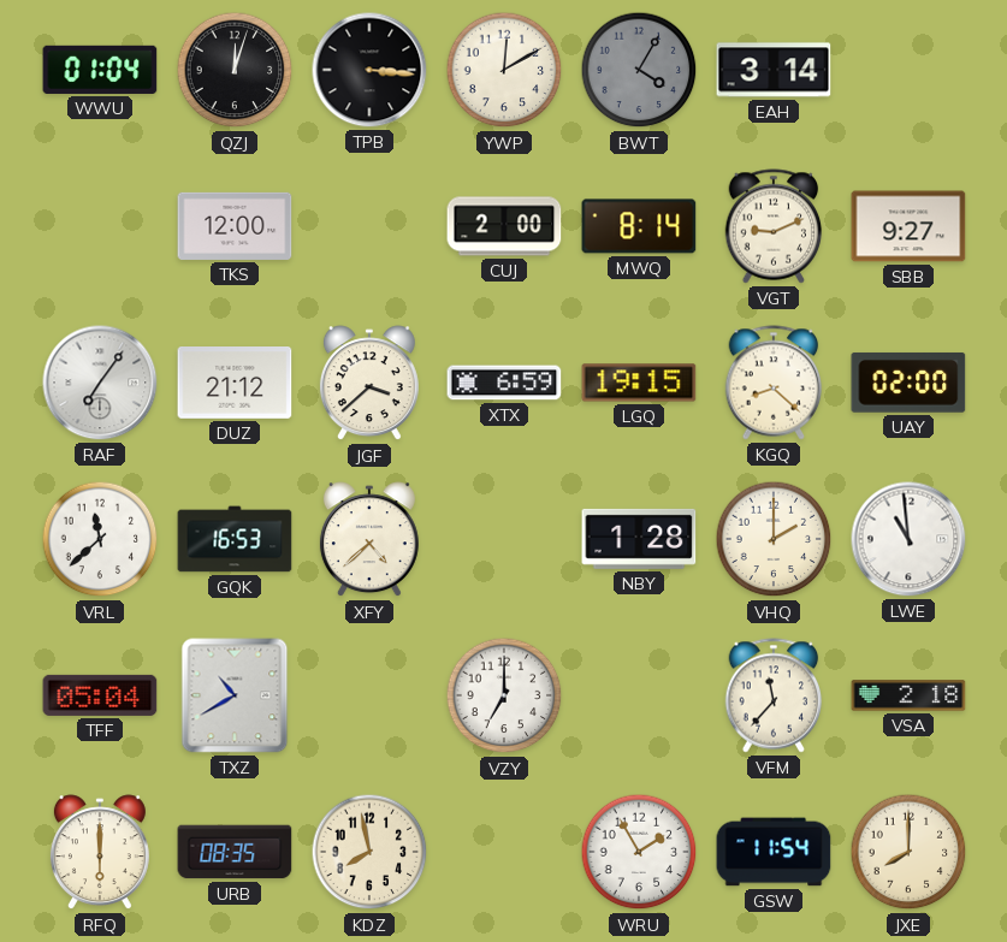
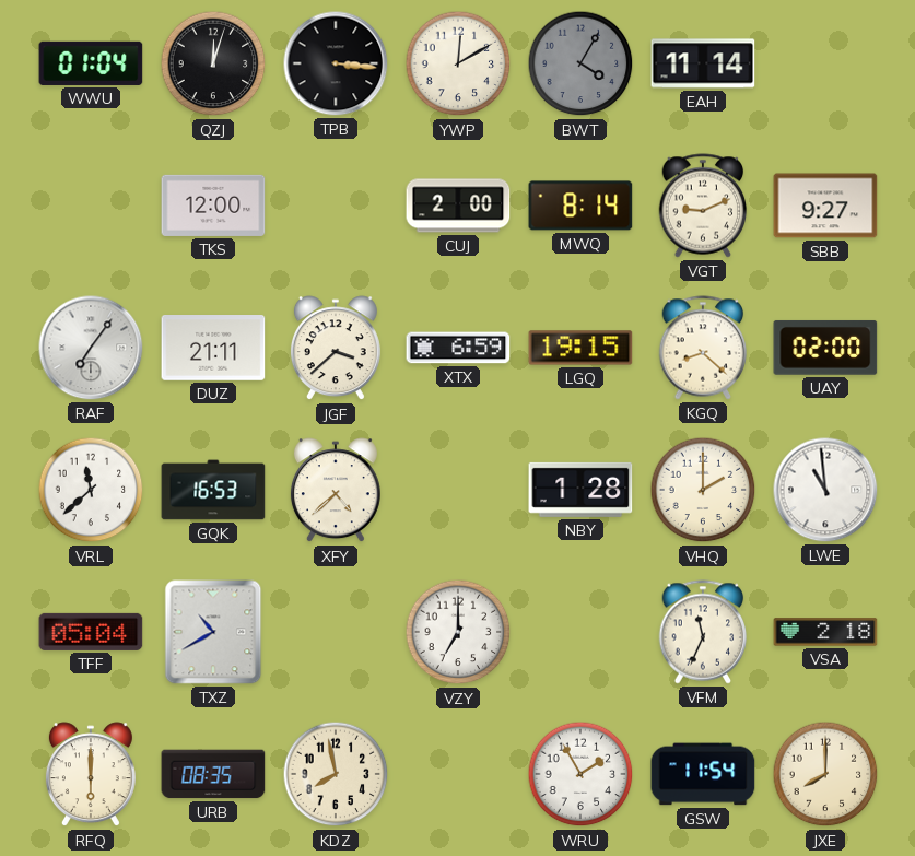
EAH: 3:14 -> 11:14
DUZ: 21:12 -> 21:11
VFM: 11:37 -> 11:34
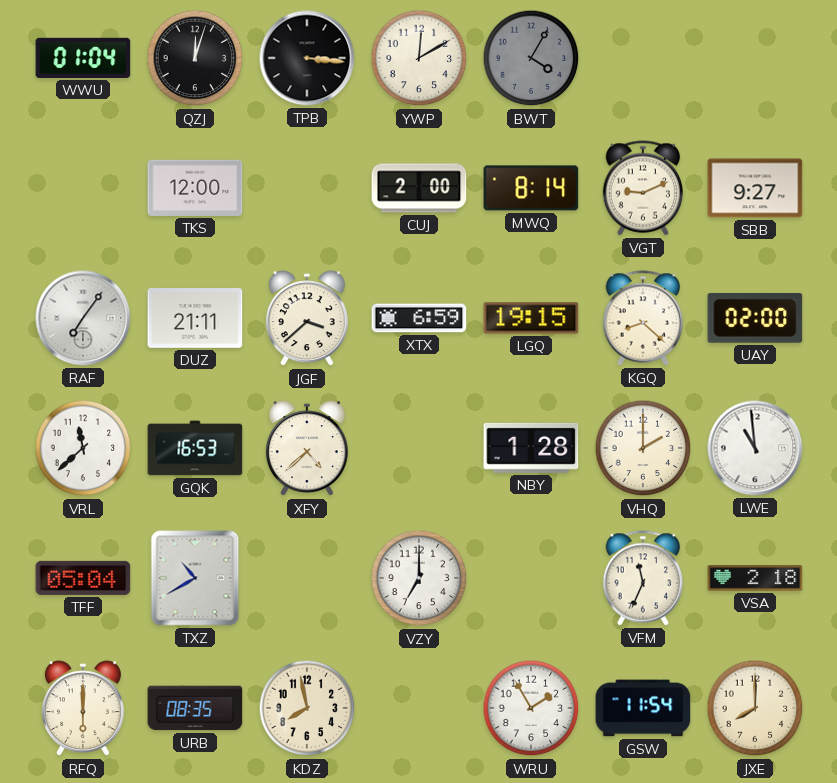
EAH: 11:14 -> none
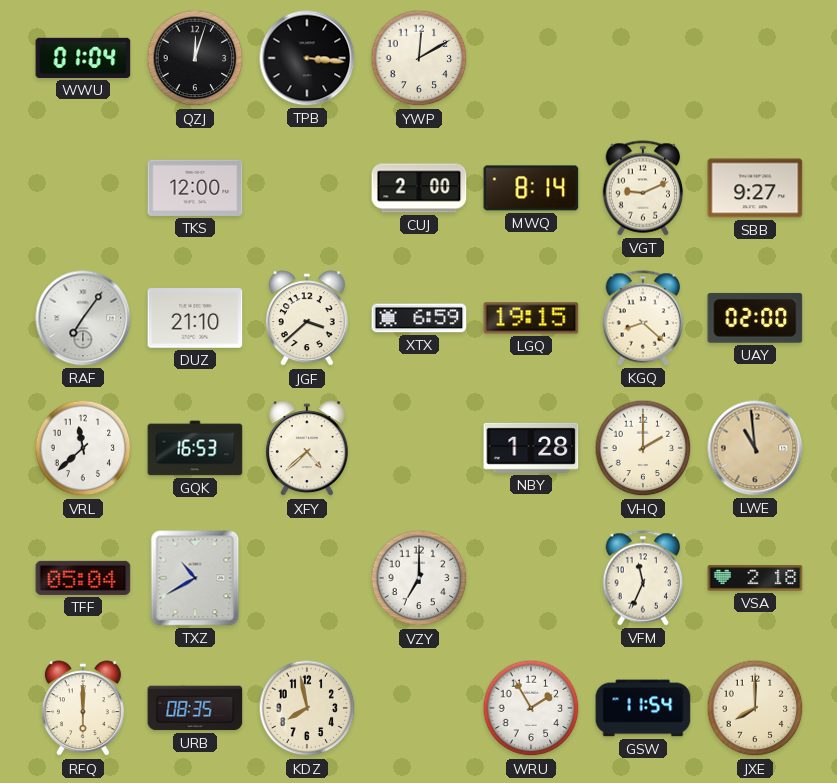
BWT: 4:05 -> none
DUZ: 21:11 -> 21:10
LWE dial: white -> champagne
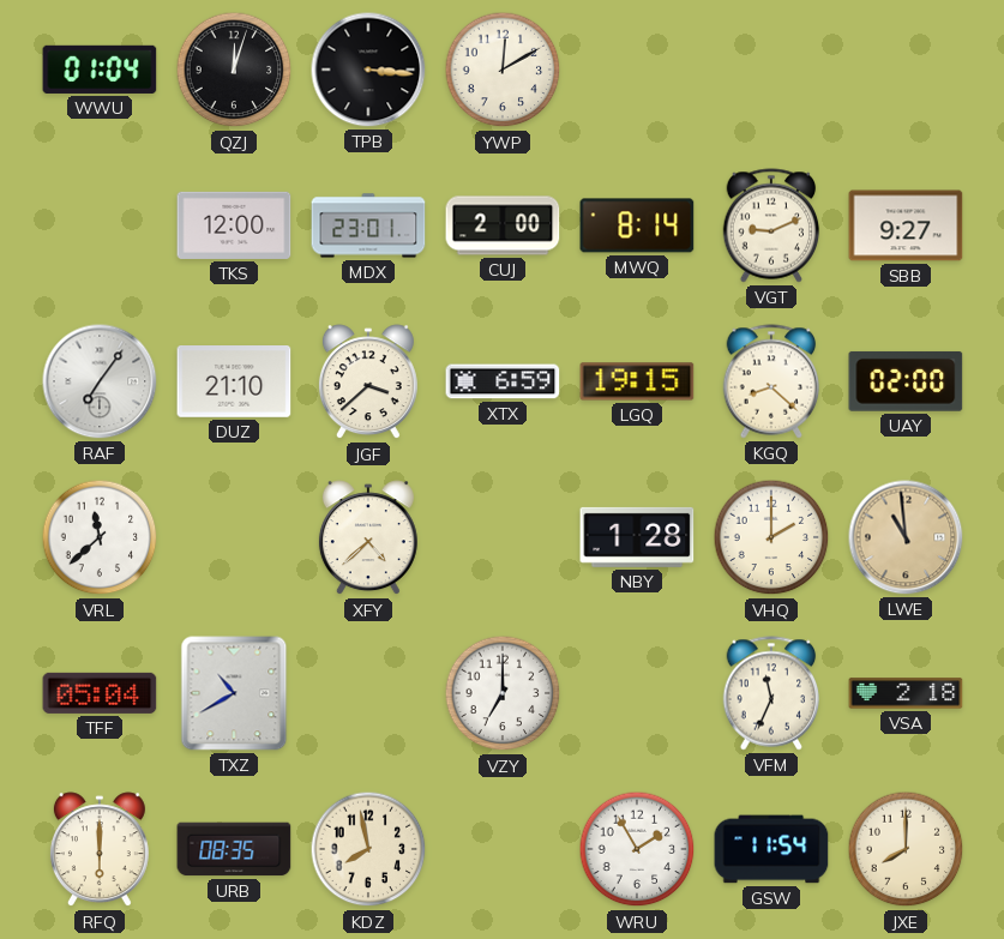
MDX: none -> 23:01
GQK: 16:53 -> none
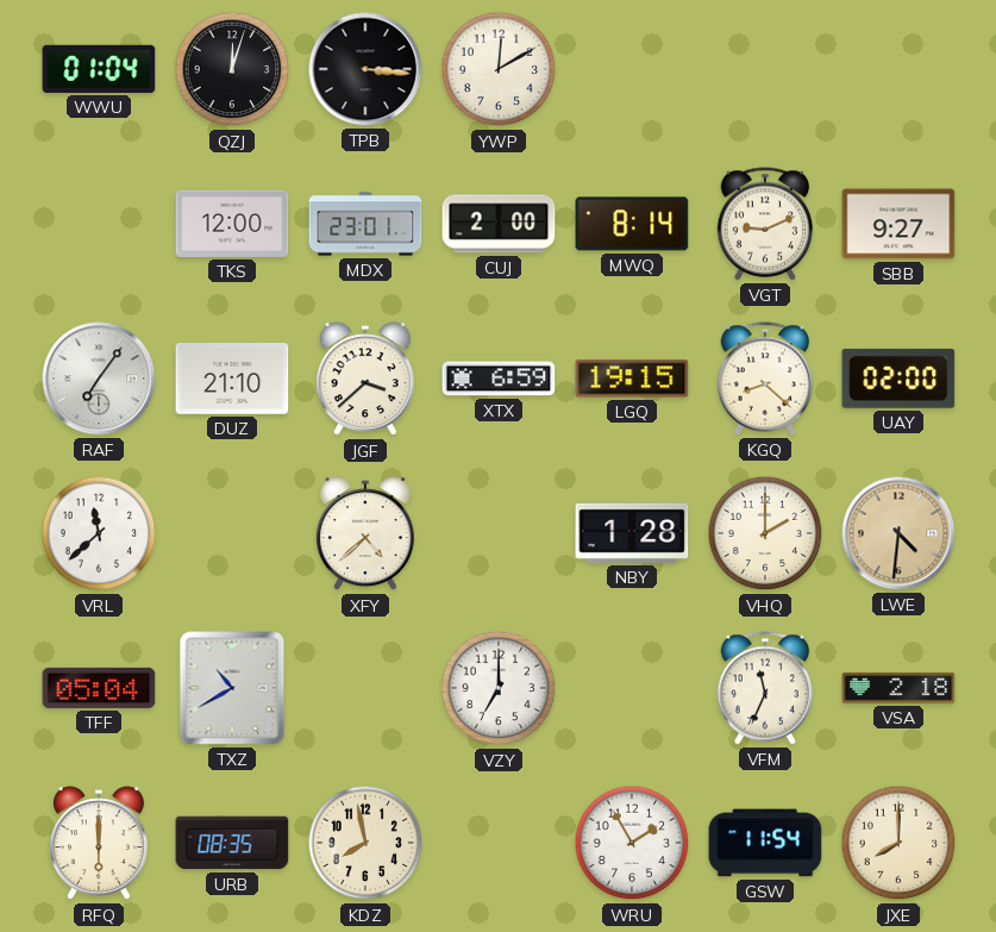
LWE: 10:59 -> 4:31
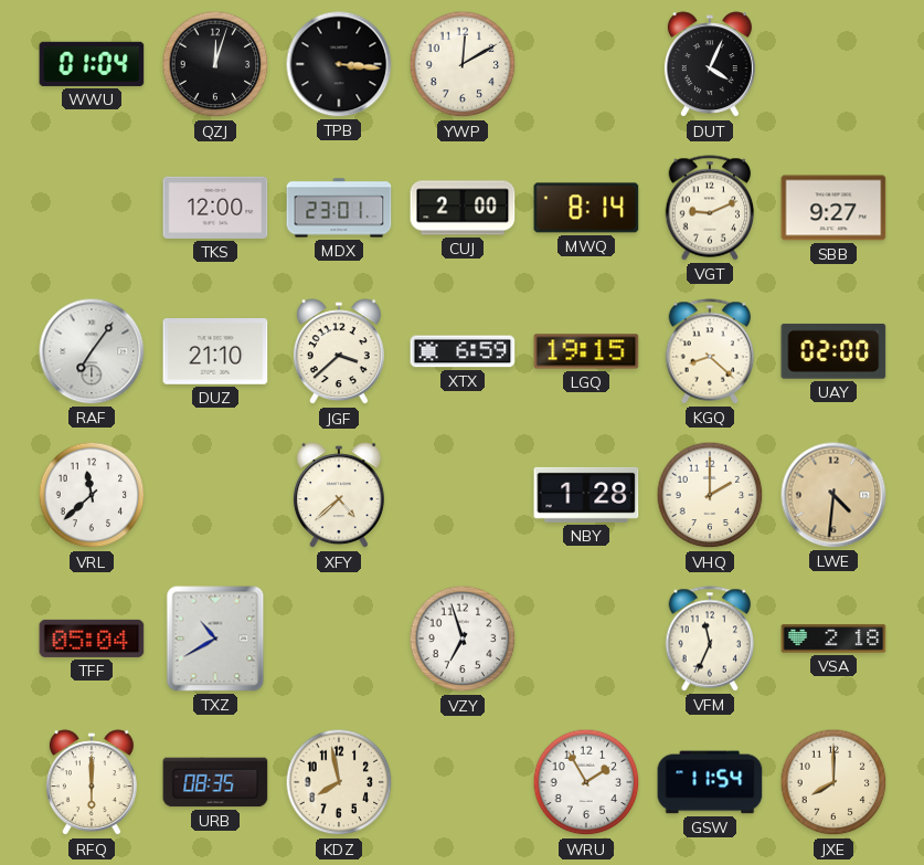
DUT: none -> 4:04
VZY: 7:00 -> 6:57
